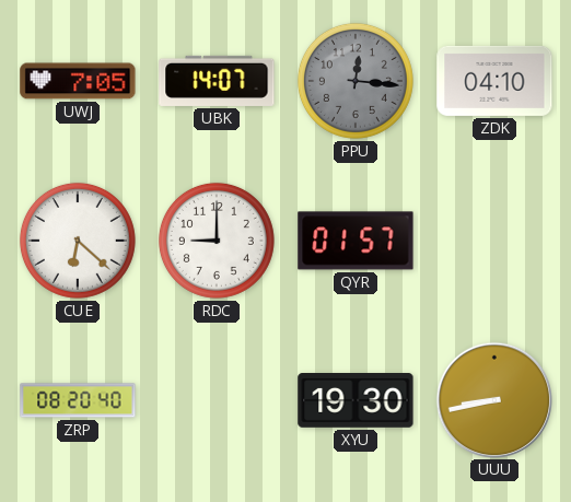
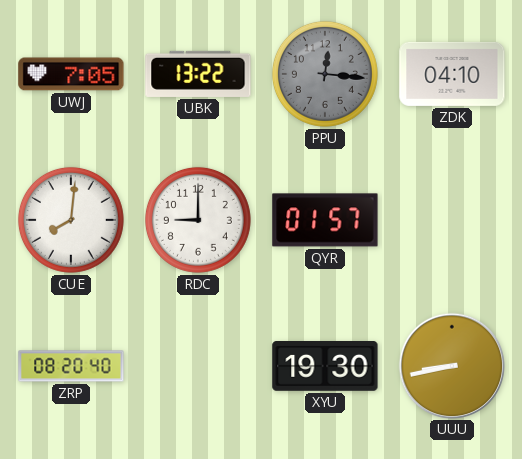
UBK: 14:07 -> 13:22
CUE: 6:22 -> 8:01
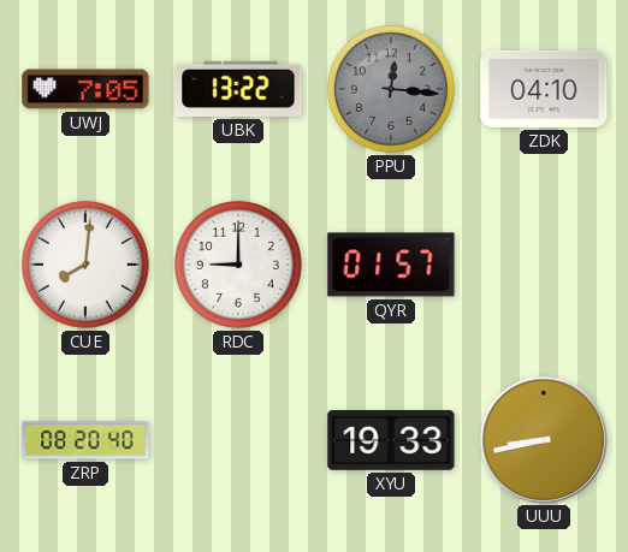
XYU: 19:30 -> 19:33
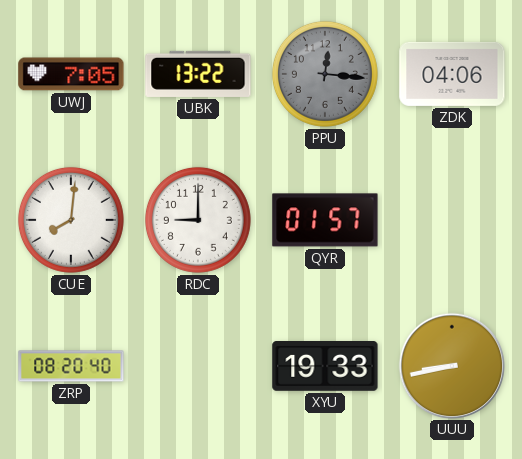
ZDK: 04:10 -> 04:06
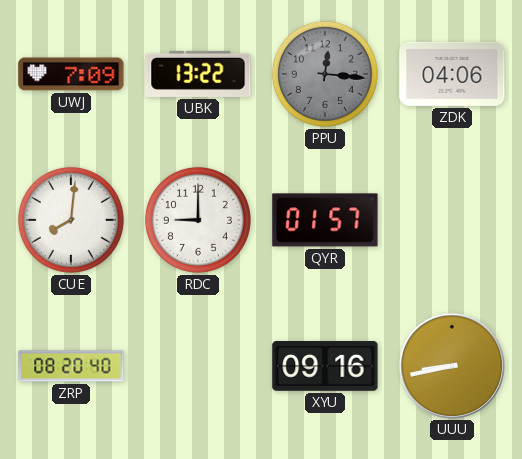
UWJ: 7:05 -> 7:09
XYU: 19:33 -> 09:16
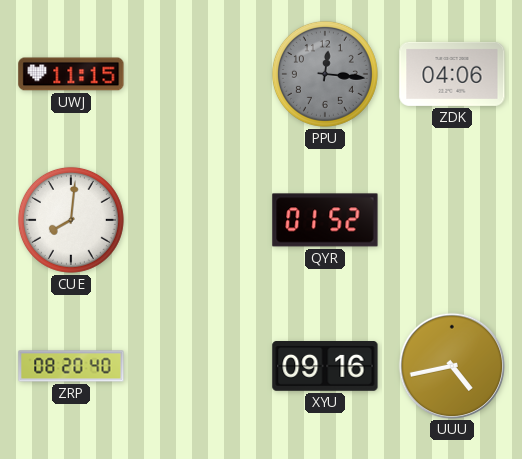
UWJ: 7:09 -> 11:15
UBK: 13:22 -> none
RDC: 9:00 -> none
QYR: 01:57 -> 01:52
UUU: 8:43 -> 4:43
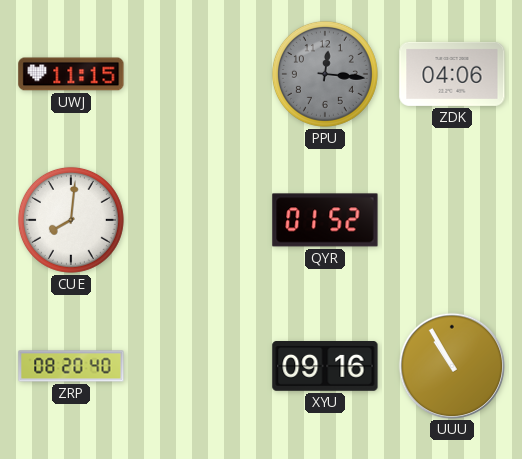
UUU: 4:43 -> 10:55
